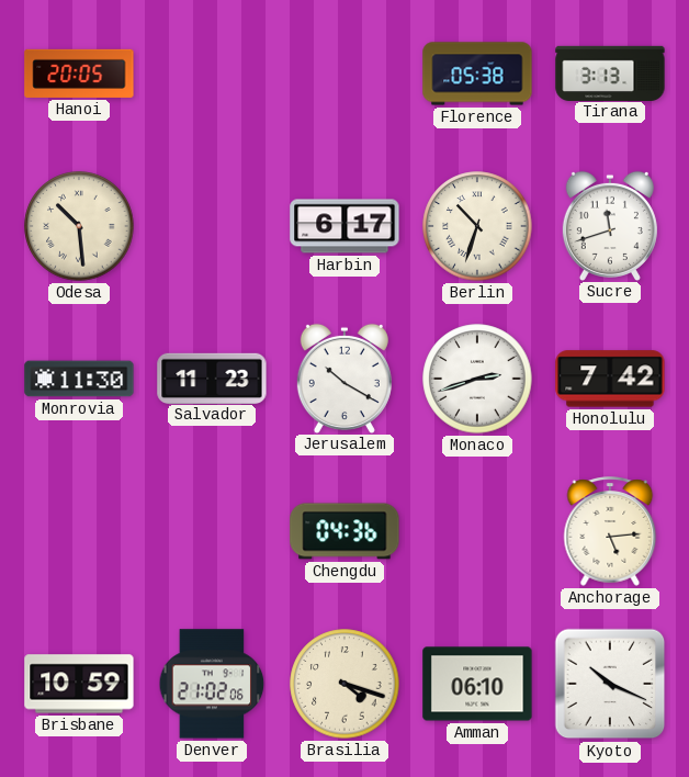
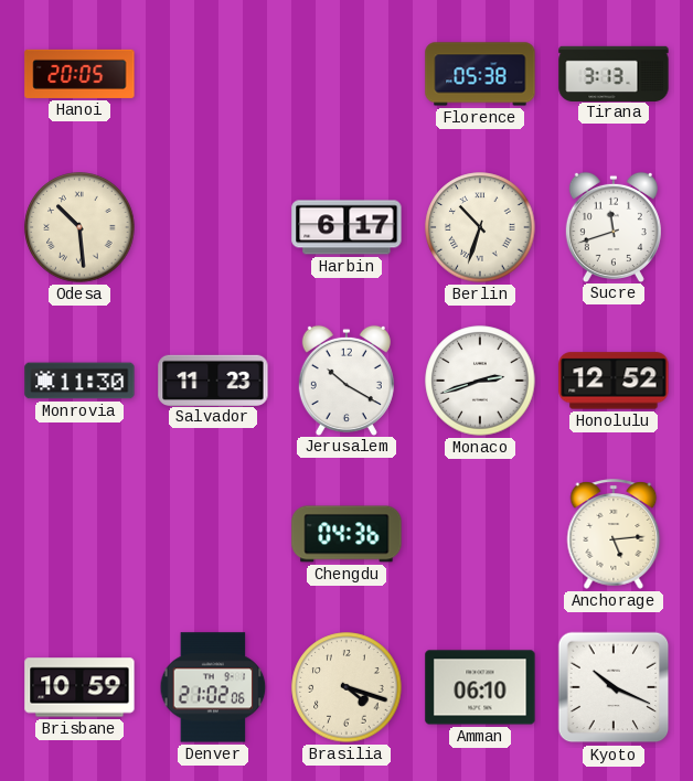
Honolulu: 7:42 -> 12:52
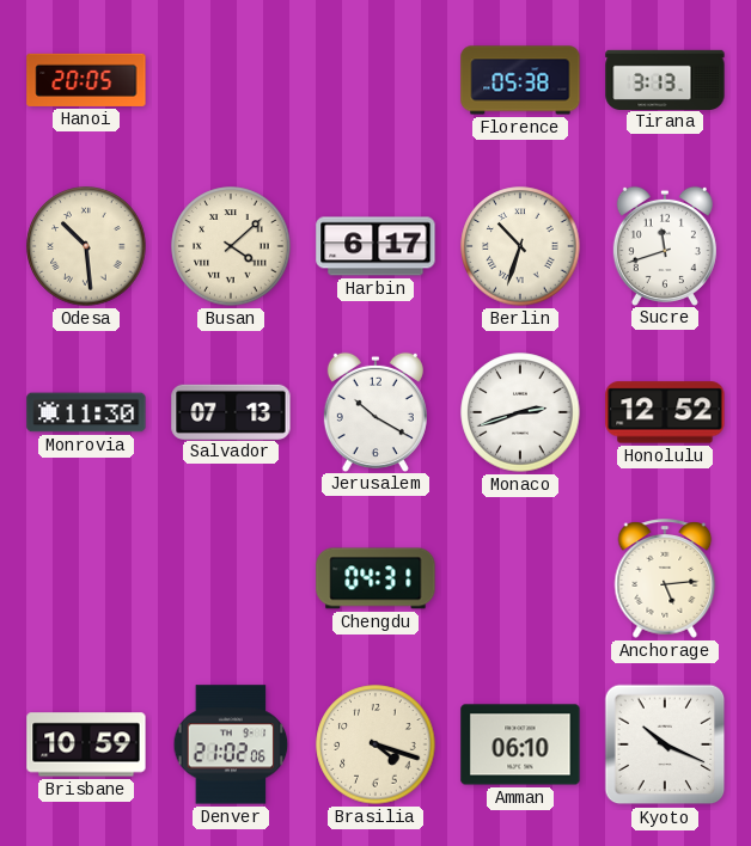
Busan: none -> 4:08
Salvador: 11:23 -> 07:13
Chengdu: 04:36 -> 04:31
